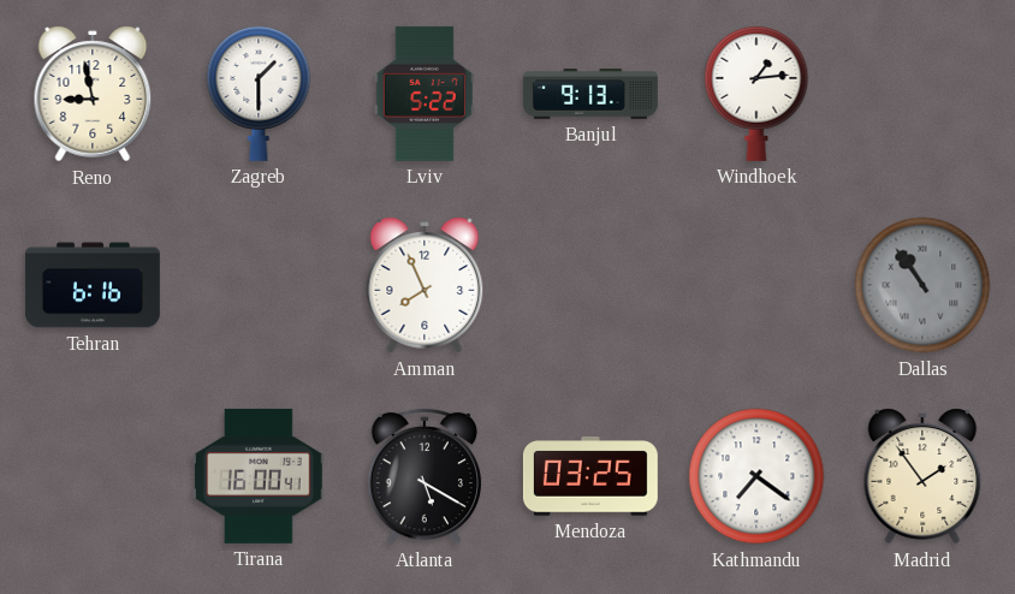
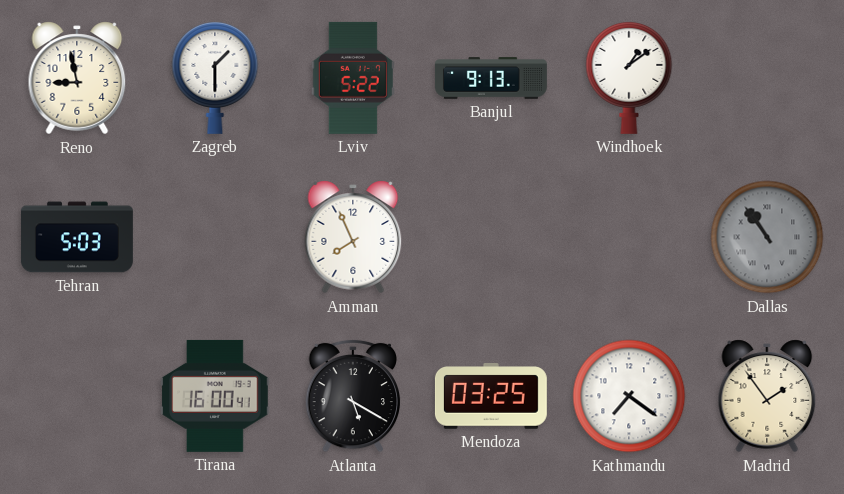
Windhoek: 1:14 -> 1:09
Tehran: 6:16 -> 5:03
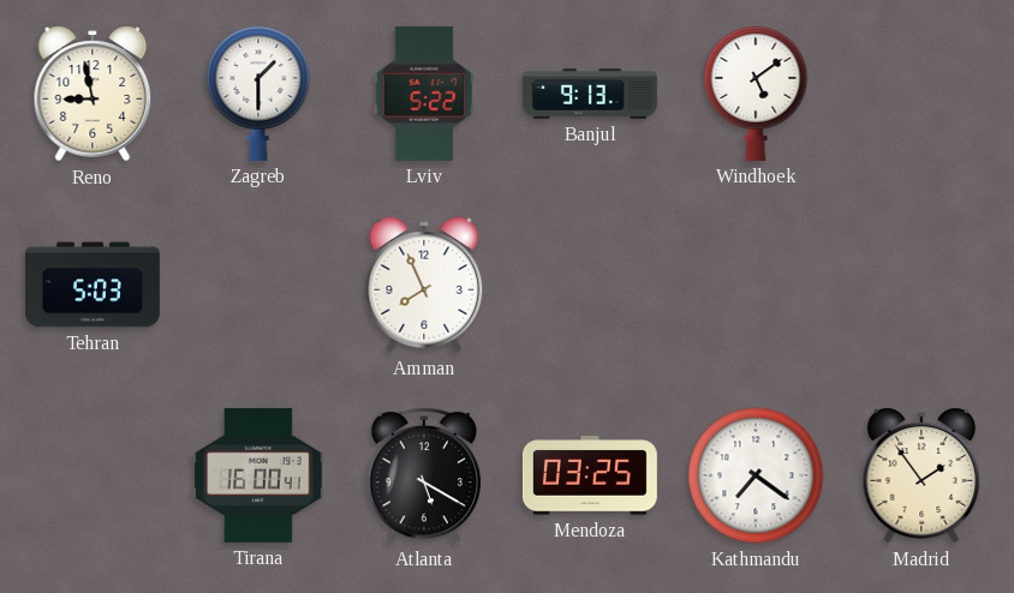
Windhoek: 1:09 -> 5:09
Dallas: 10:54 -> none
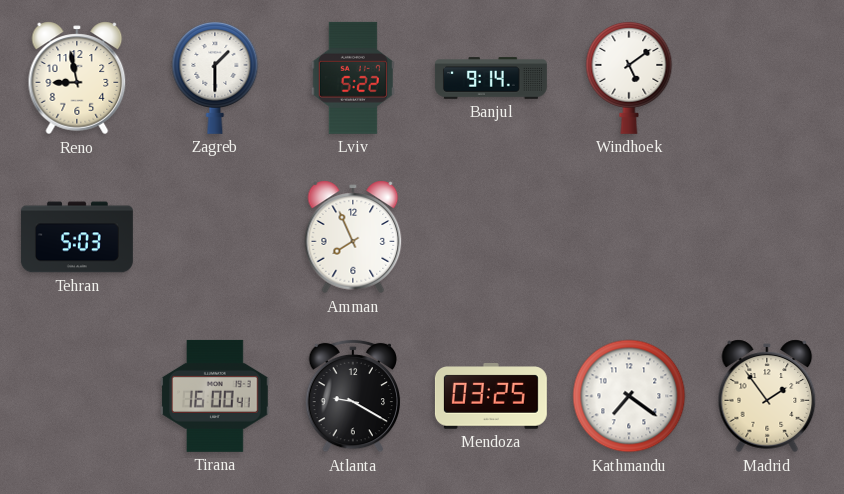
Banjul: 9:13 -> 9:14
Atlanta: 5:20 -> 9:20
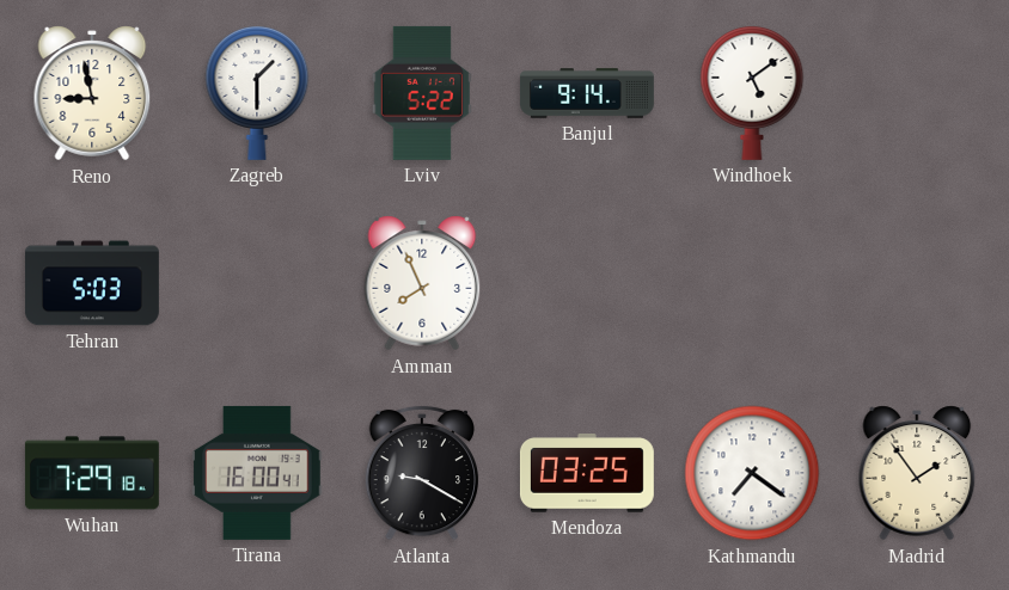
Wuhan: none -> 7:29
